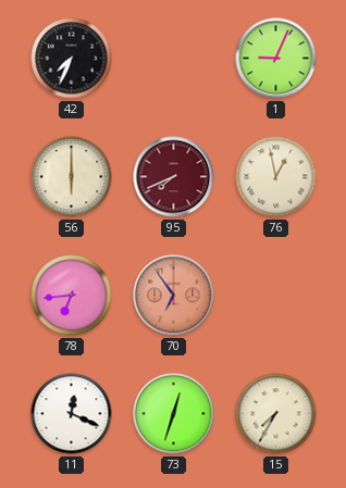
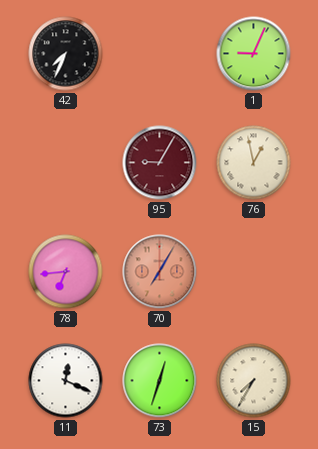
56: 6:00 -> none
95: 7:41 -> 9:05
70: 6:54 -> 7:05
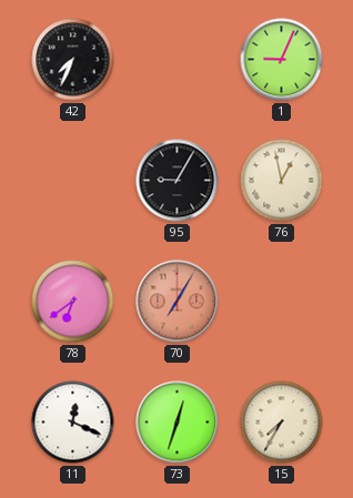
95 dial: burgundy -> black
78: 6:44 -> 6:39
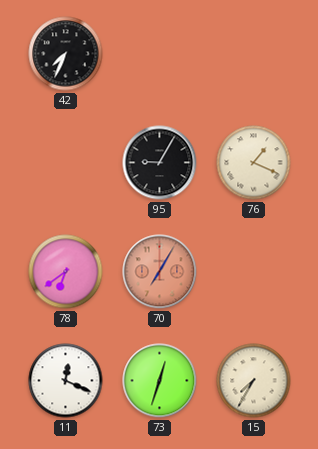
1: 9:04 -> none
76: 12:58 -> 1:19
